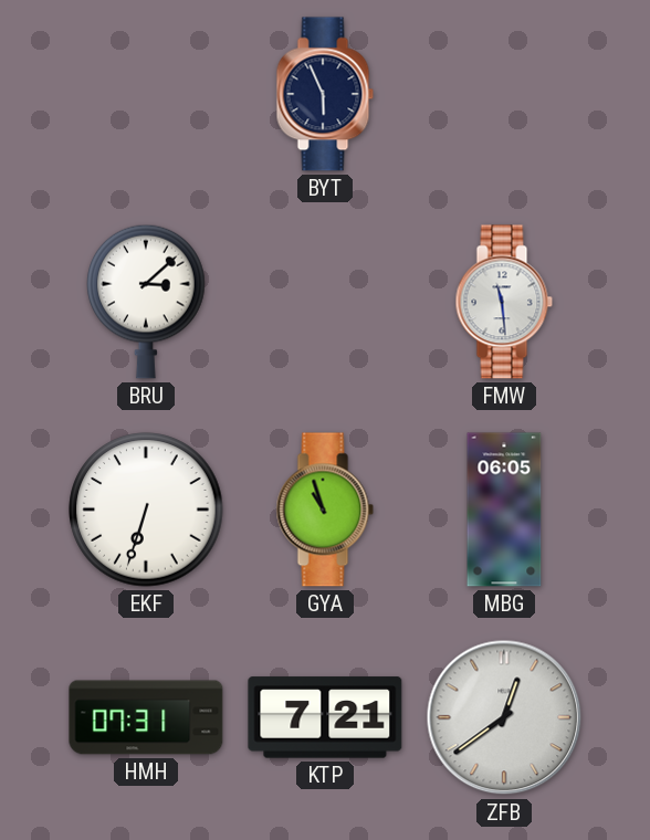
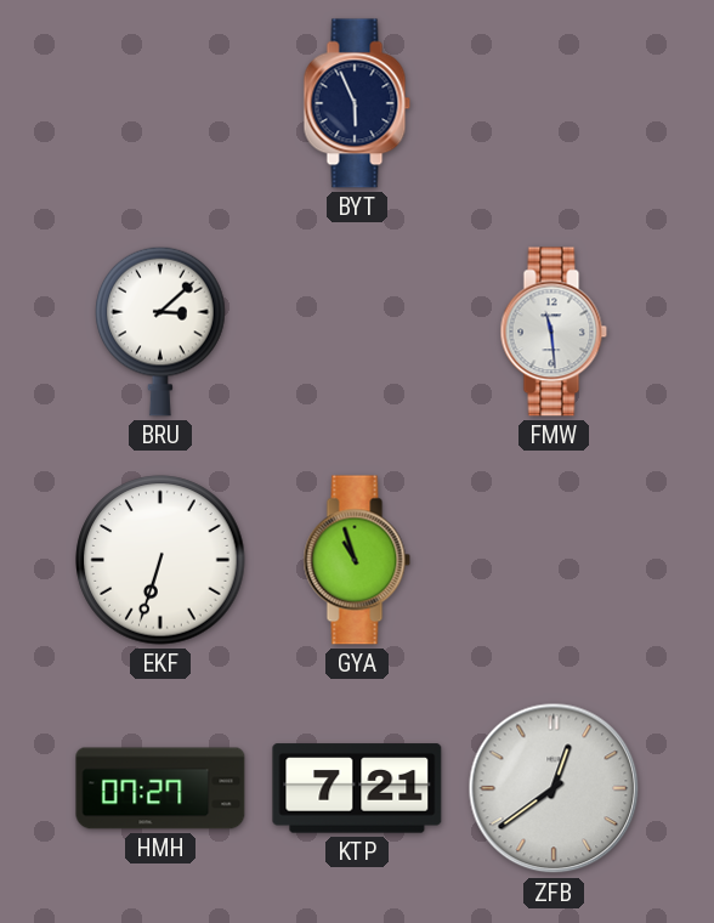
MBG: 06:05 -> none
HMH: 07:31 -> 07:27
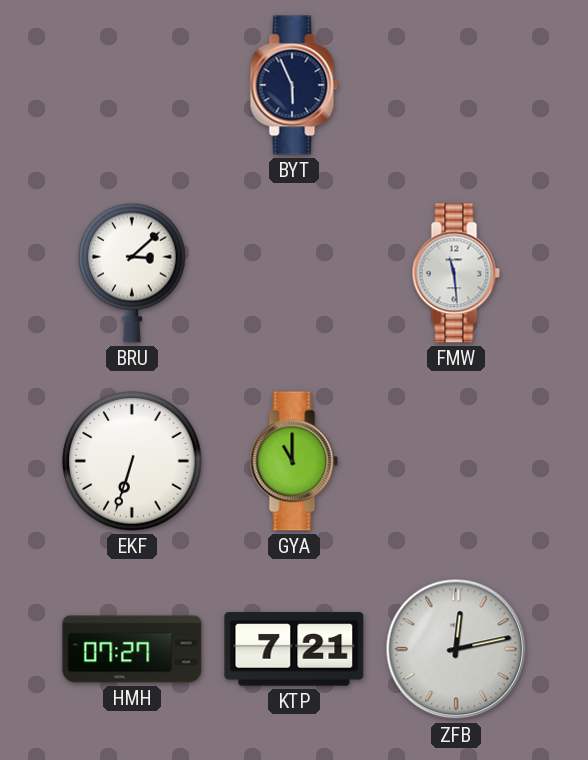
GYA: 10:57 -> 11:00
ZFB: 12:39 -> 12:13
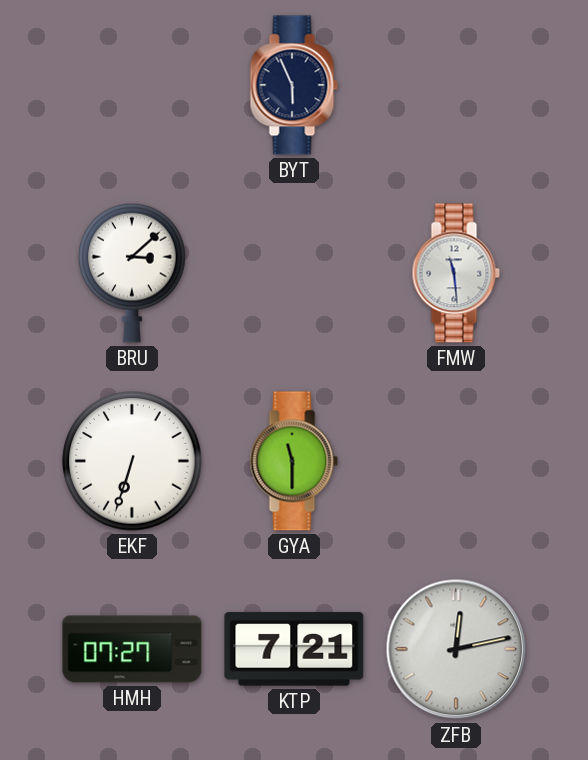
GYA: 11:00 -> 11:30
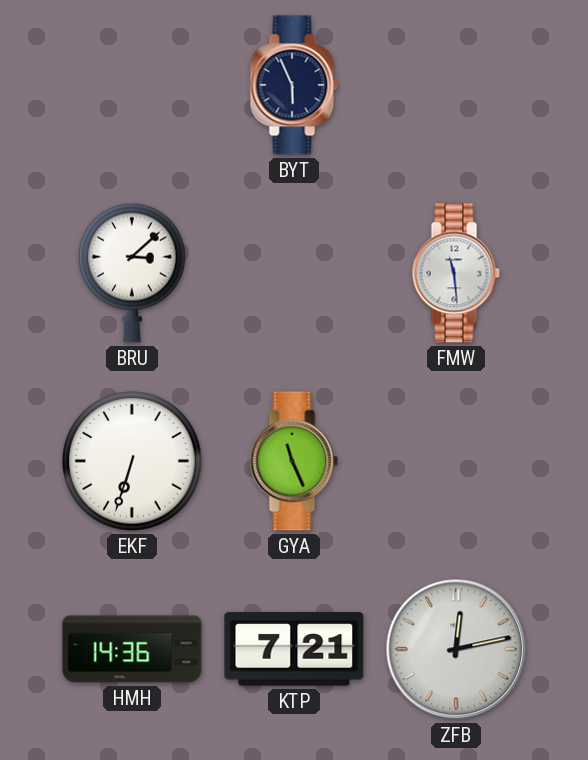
GYA: 11:30 -> 11:26
HMH: 07:27 -> 14:36
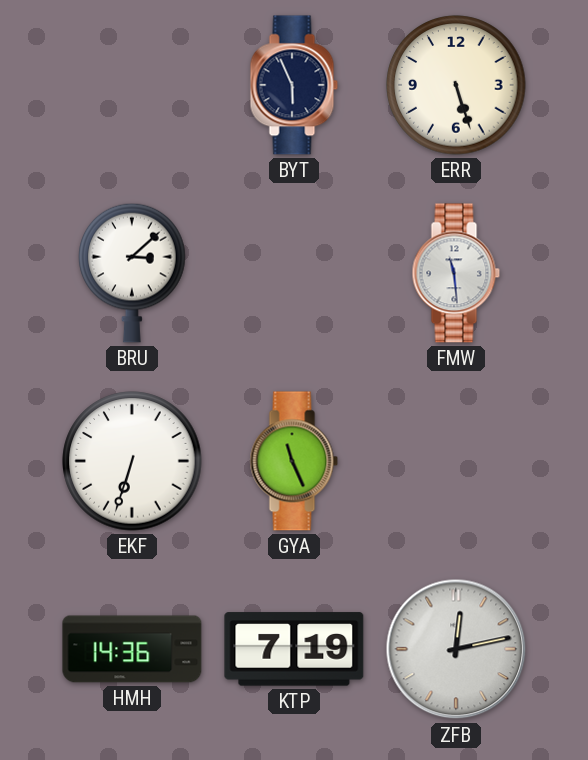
ERR: none -> 5:27
KTP: 7:21 -> 7:19
